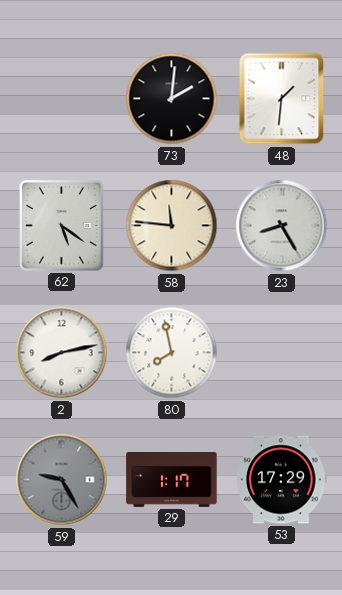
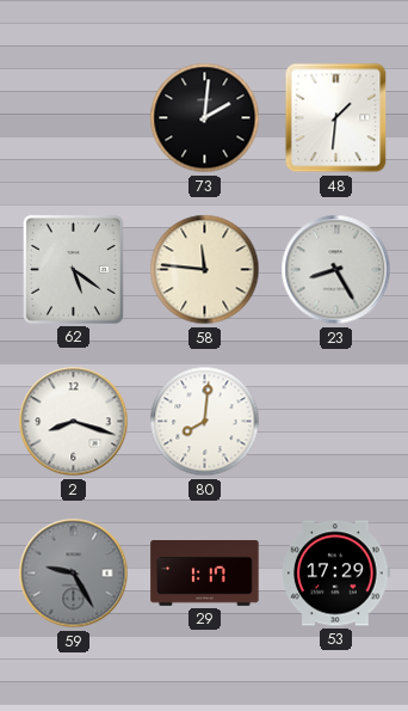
2: 8:13 -> 8:18
80: 7:58 -> 8:01
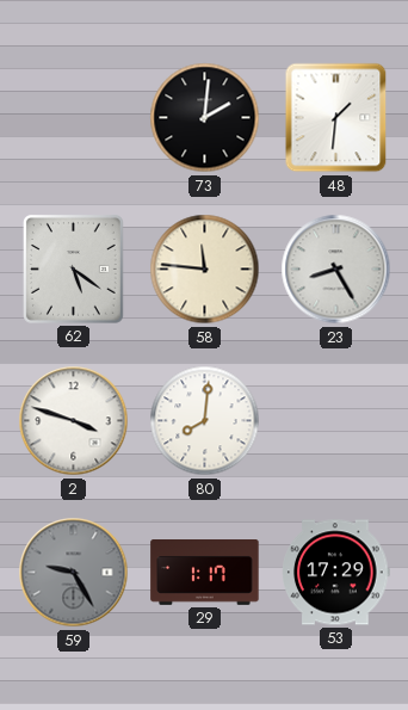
2: 8:18 -> 3:48
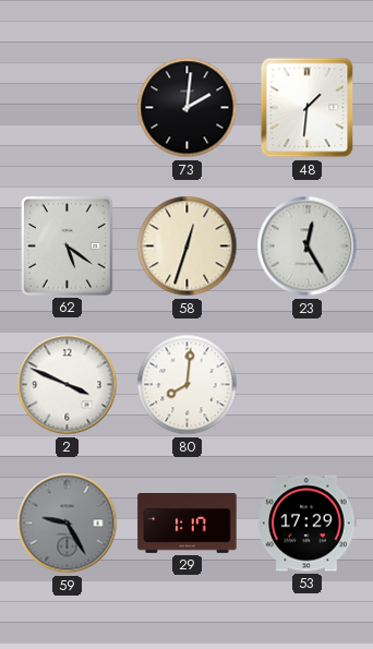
58: 11:46 -> 12:33
23: 8:25 -> 12:25
2: 3:48 -> 3:49
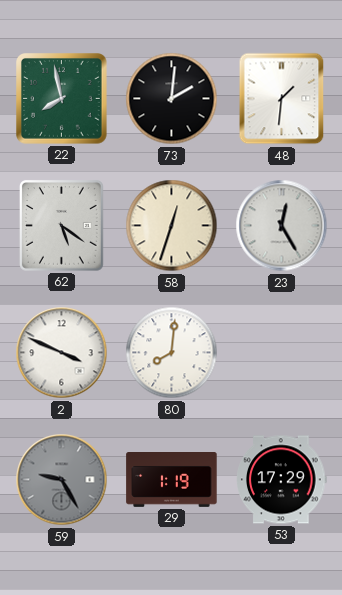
22: none -> 7:58
29: 1:17 -> 1:19
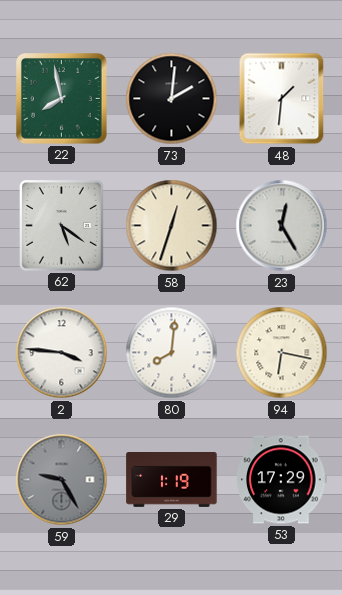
2: 3:49 -> 3:46
94: none -> 6:17
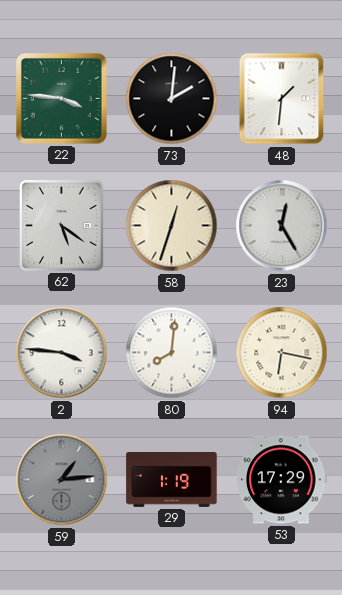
22: 7:58 -> 3:46
59: 9:25 -> 1:14
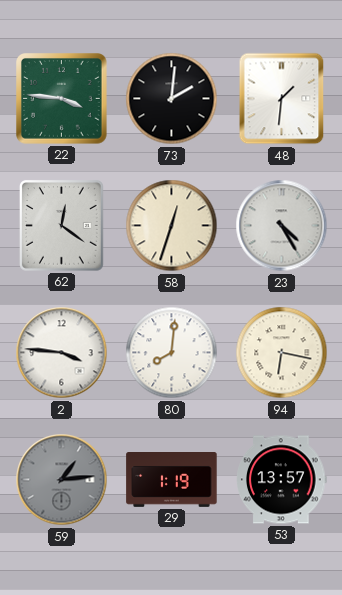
62: 5:21 -> 12:21
23: 12:25 -> 4:25
53: 17:29 -> 13:57
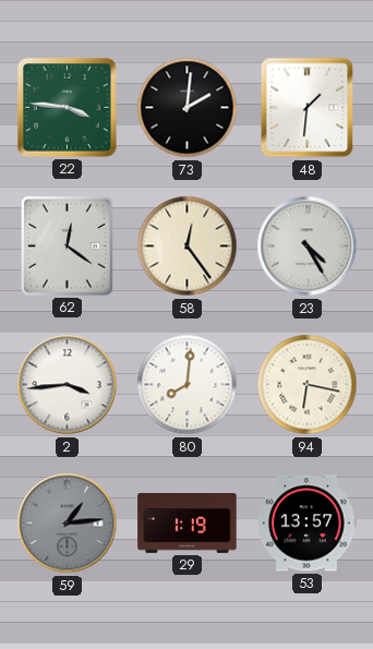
58: 12:33 -> 12:24
2: 3:46 -> 3:44
